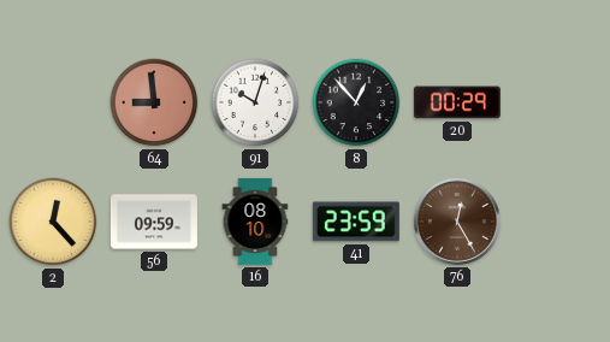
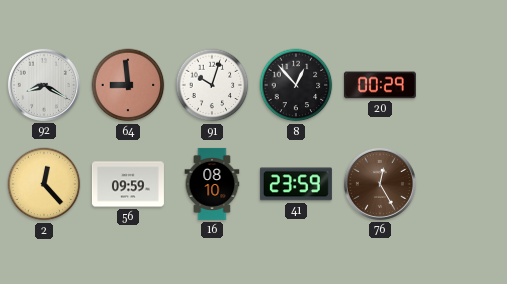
92: none -> 8:20
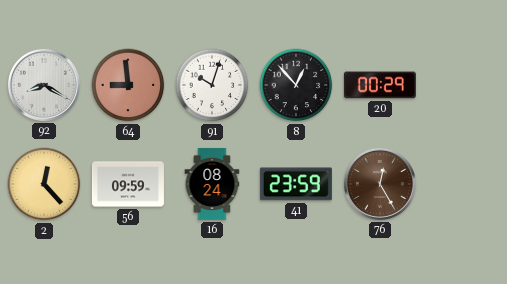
16: 08:10 -> 08:24
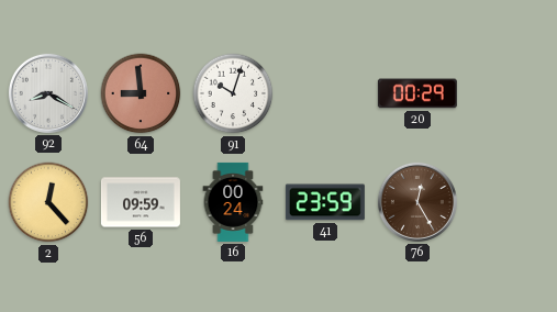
8: 12:53 -> none
16: 08:24 -> 00:24
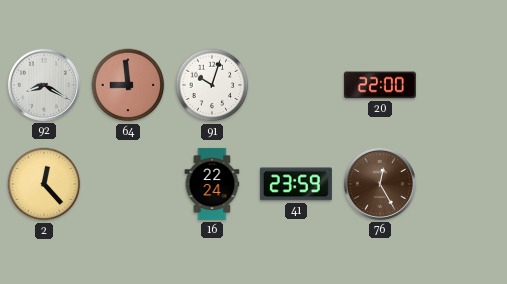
20: 00:29 -> 22:00
56: 09:59 -> none
16: 00:24 -> 22:24
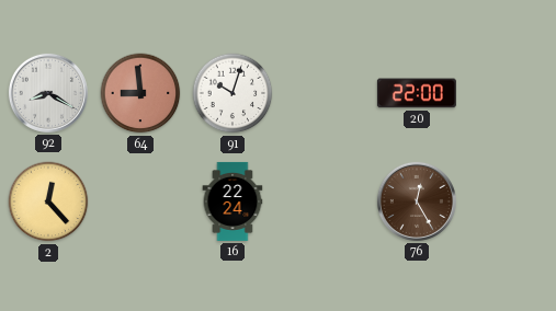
41: 23:59 -> none
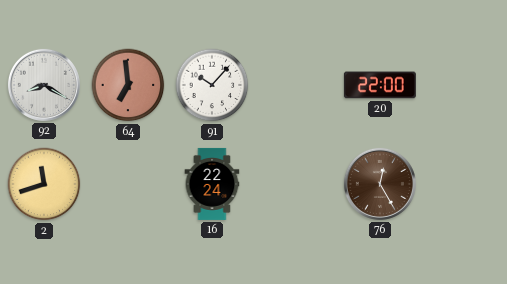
64: 8:59 -> 6:59
91: 10:03 -> 10:07
2: 12:23 -> 11:42
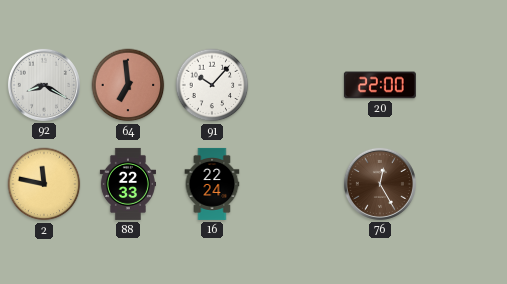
2: 11:42 -> 11:47
88: none -> 22:33
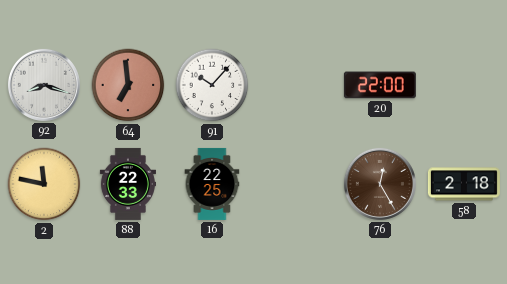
92: 8:20 -> 8:18
16: 22:24 -> 22:25
58: none -> 2:18
